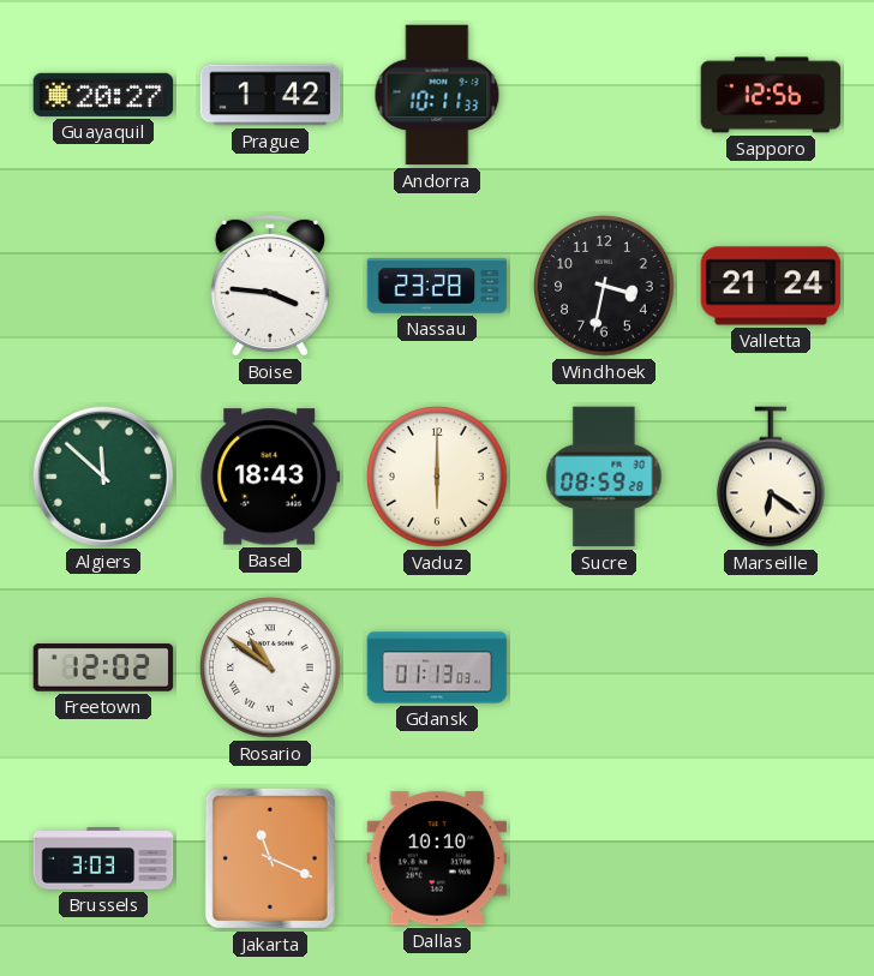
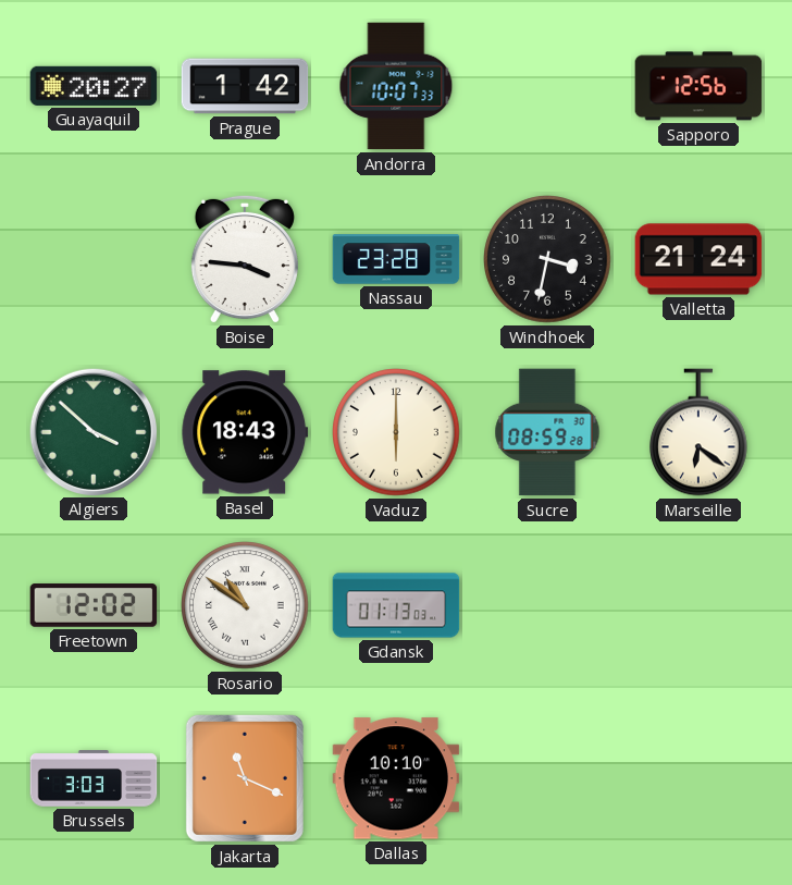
Andorra: 10:11 -> 10:07
Algiers: 11:52 -> 3:52
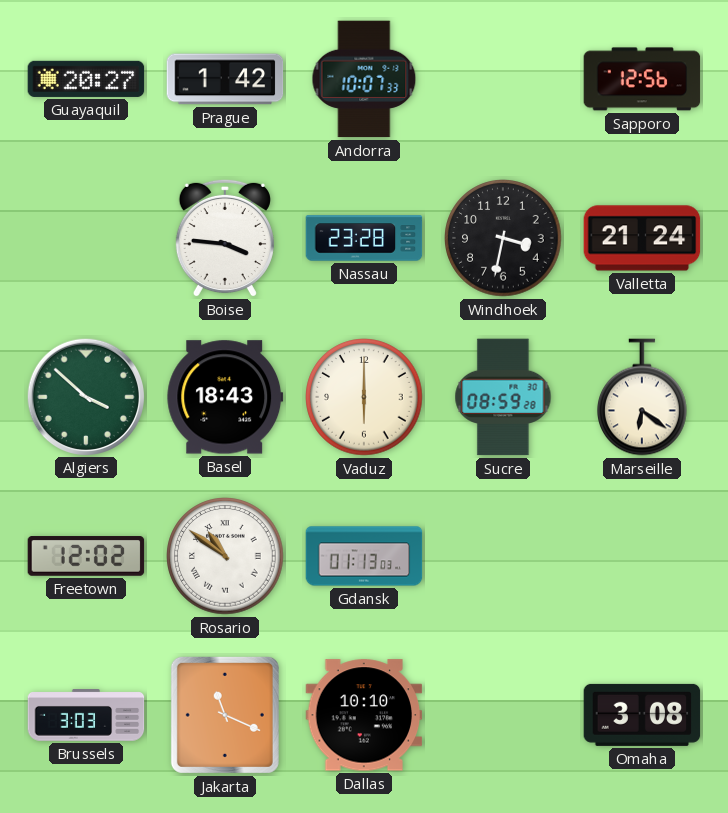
Omaha: none -> 3:08
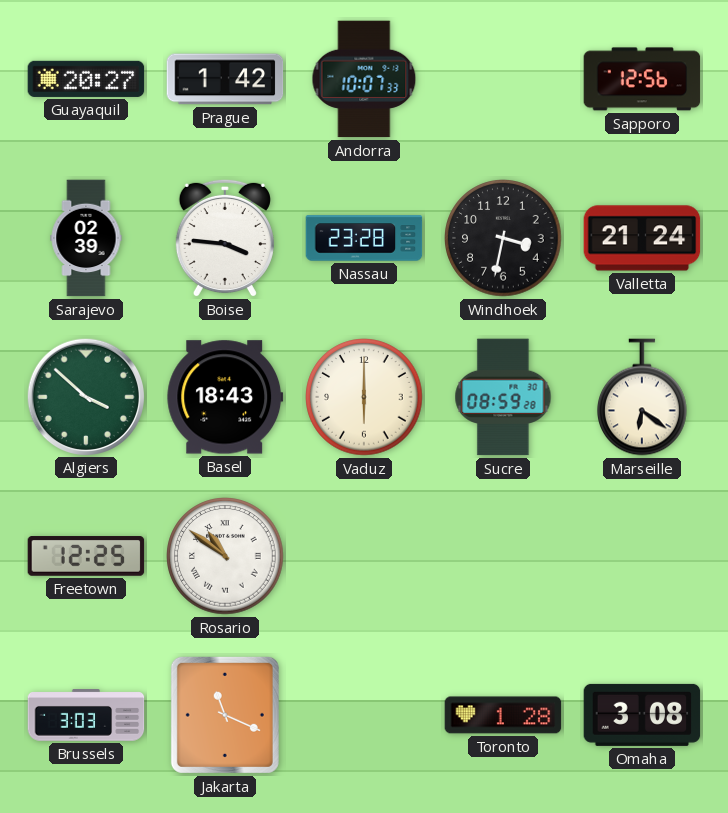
Sarajevo: none -> 02:39
Freetown: 12:02 -> 12:25
Gdansk: 01:13 -> none
Dallas: 10:10 -> none
Toronto: none -> 1:28
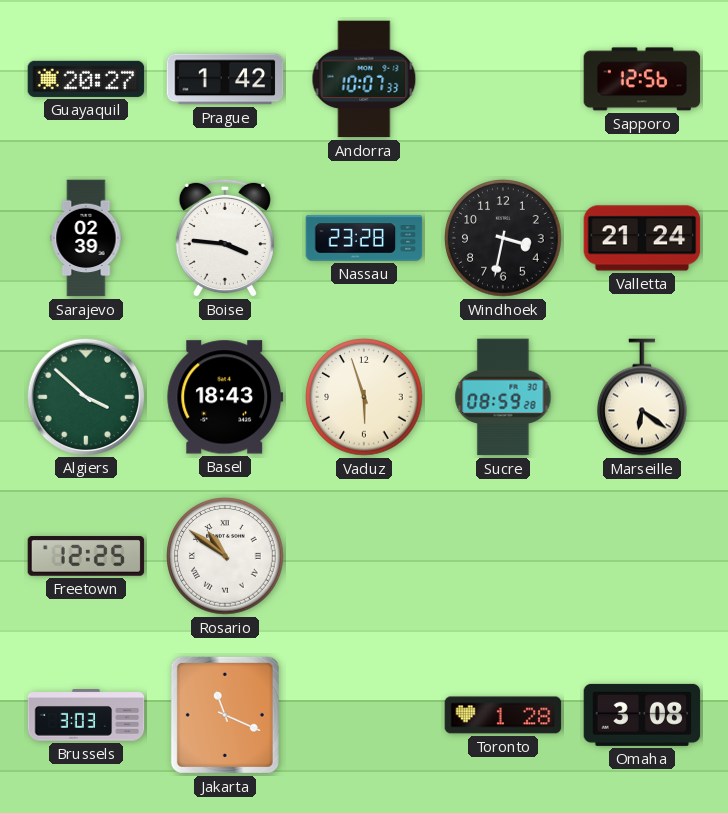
Vaduz: 6:00 -> 5:57
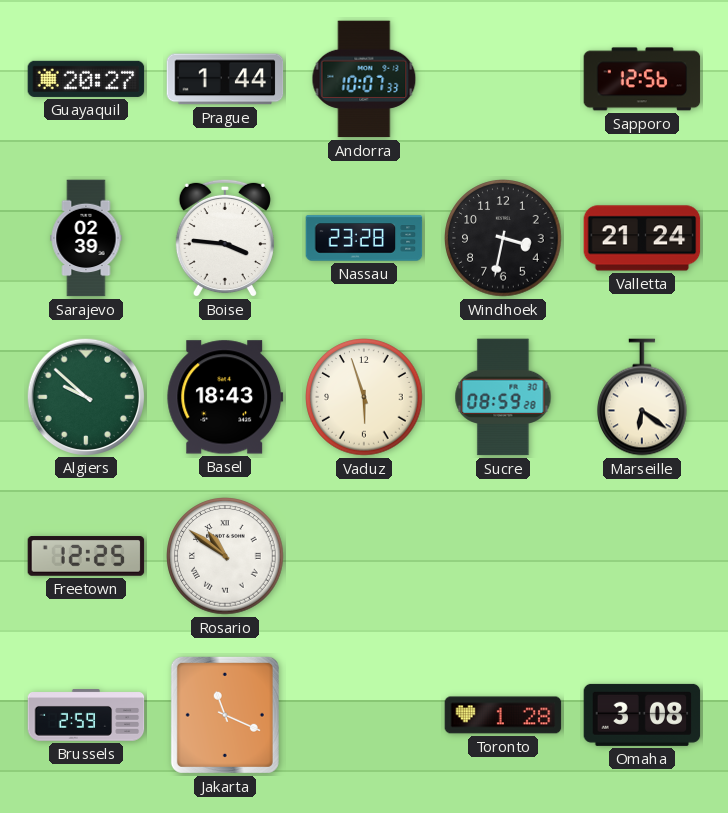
Prague: 1:42 -> 1:44
Algiers: 3:52 -> 9:52
Brussels: 3:03 -> 2:59
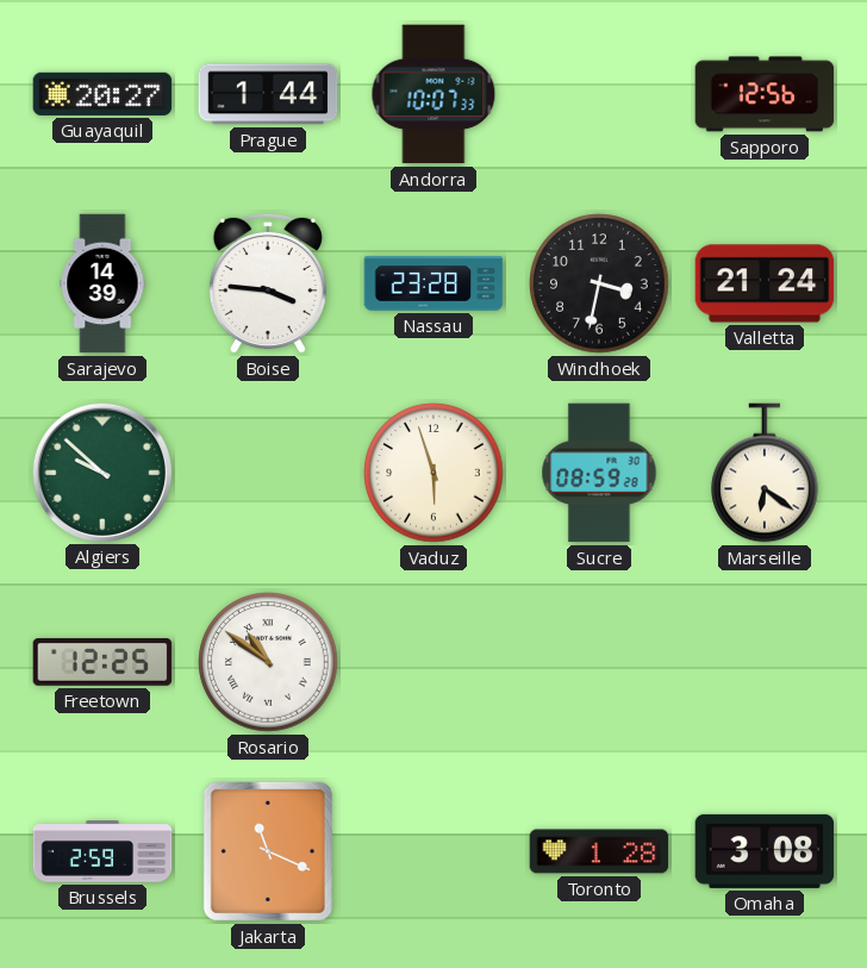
Sarajevo: 02:39 -> 14:39
Basel: 18:43 -> none
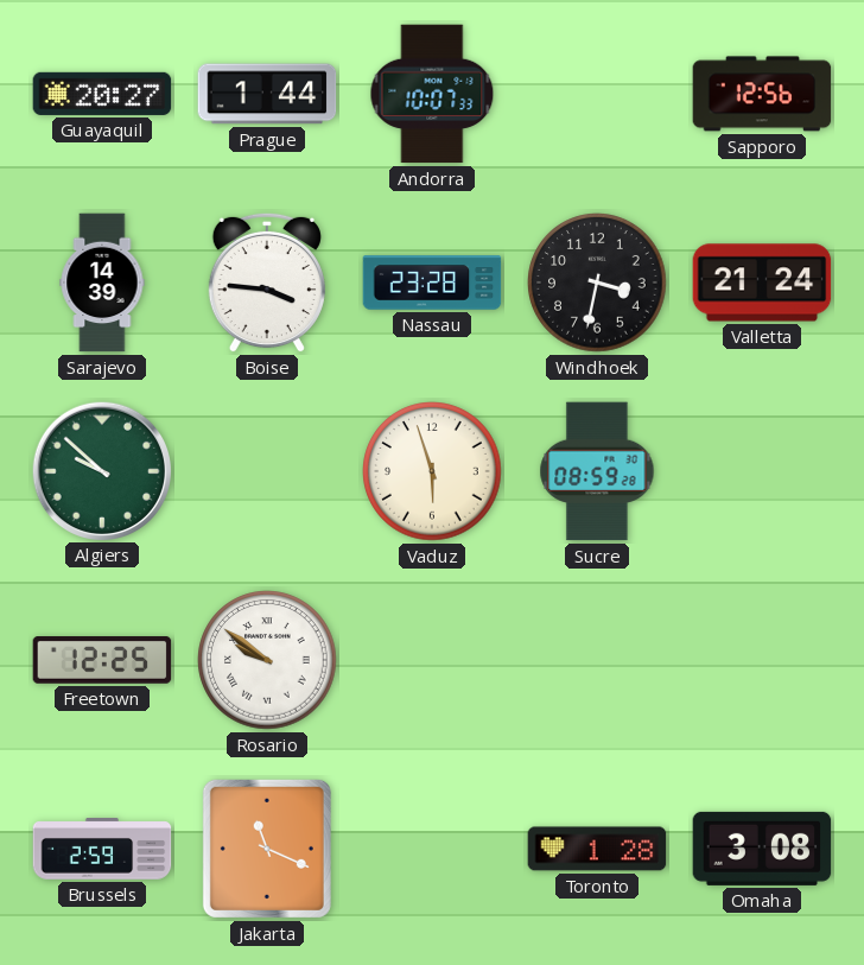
Marseille: 6:21 -> none
Rosario: 10:51 -> 9:51
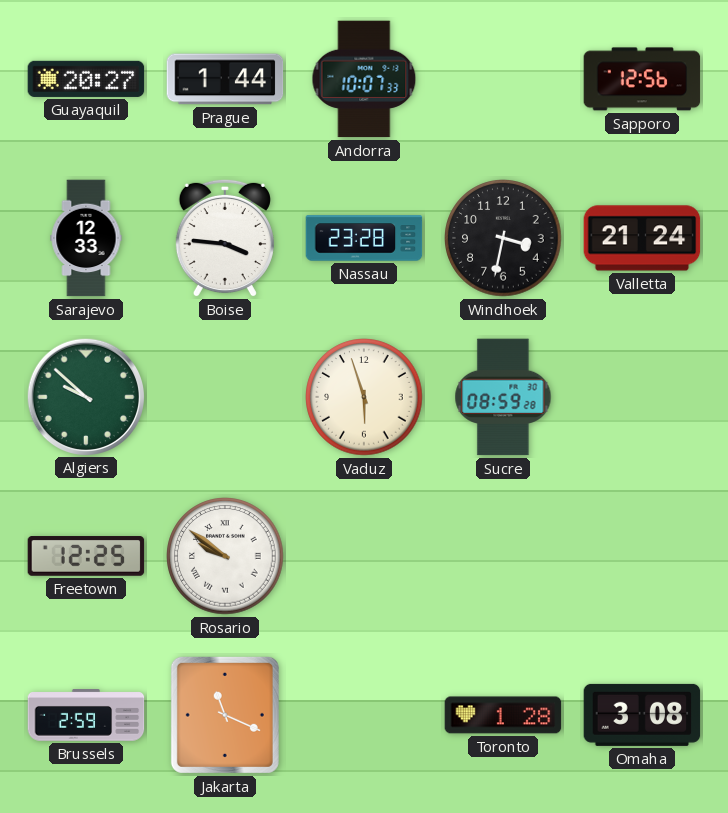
Sarajevo: 14:39 -> 12:33
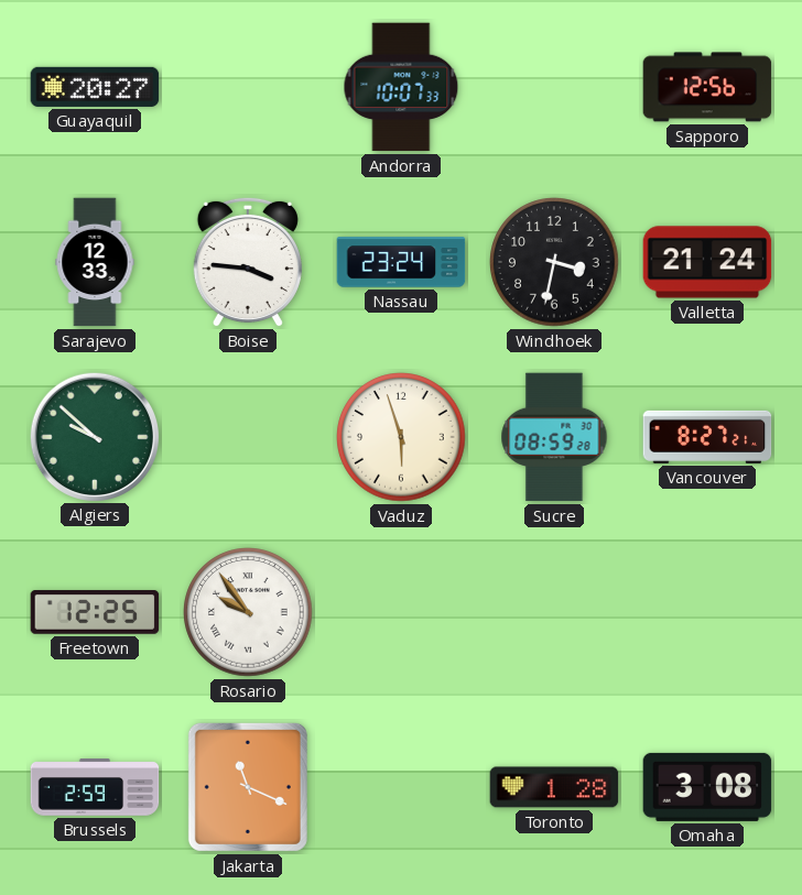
Prague: 1:44 -> none
Nassau: 23:28 -> 23:24
Vancouver: none -> 8:27
Rosario: 9:51 -> 9:54
